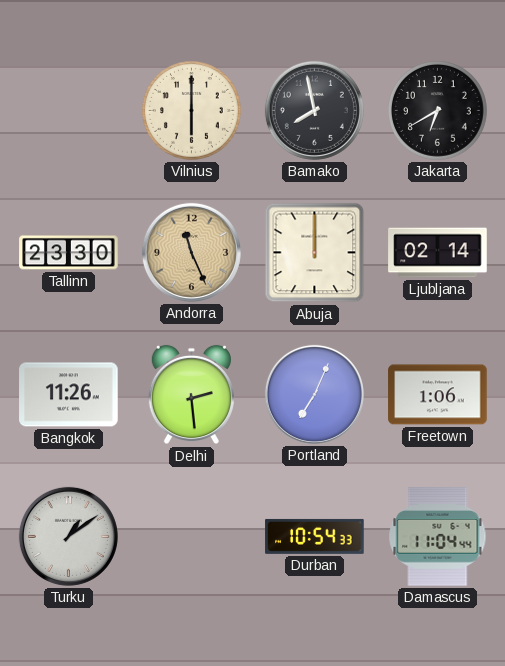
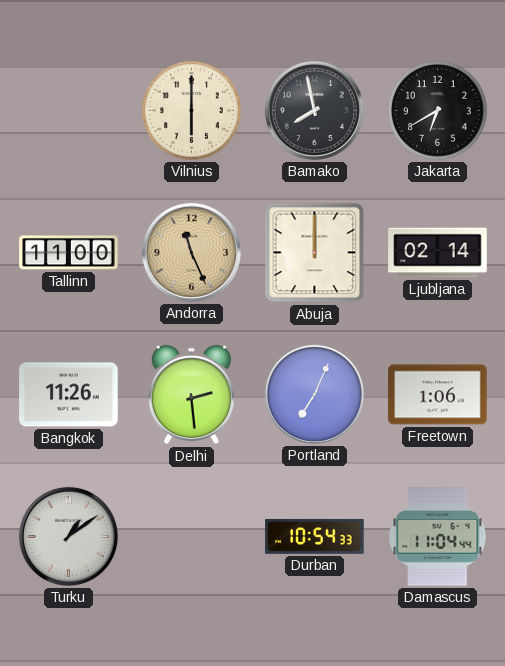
Tallinn: 23:30 -> 11:00
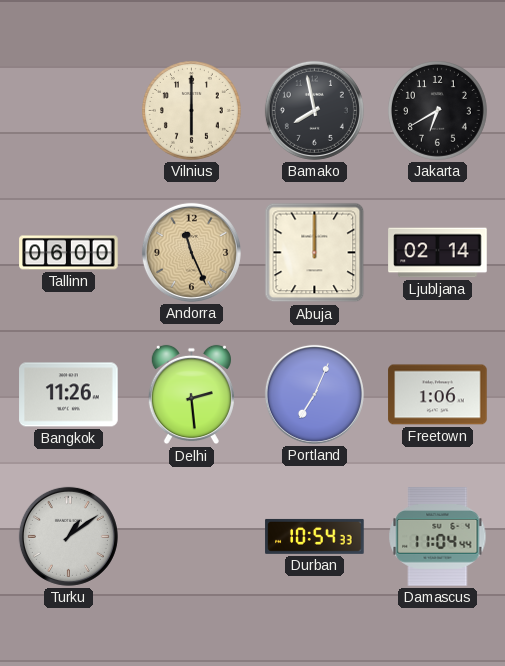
Tallinn: 11:00 -> 06:00
